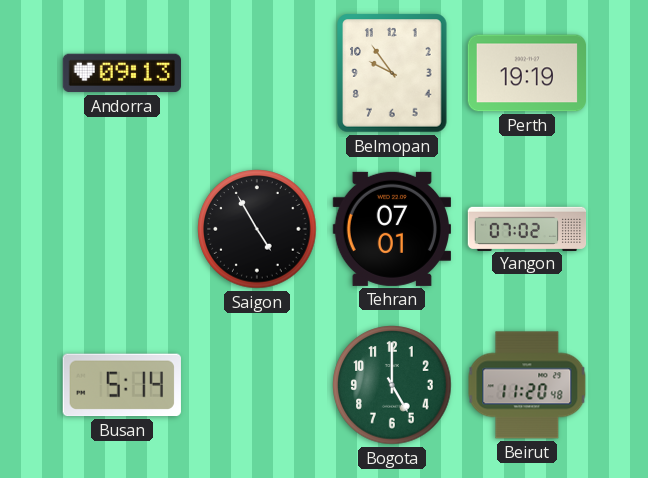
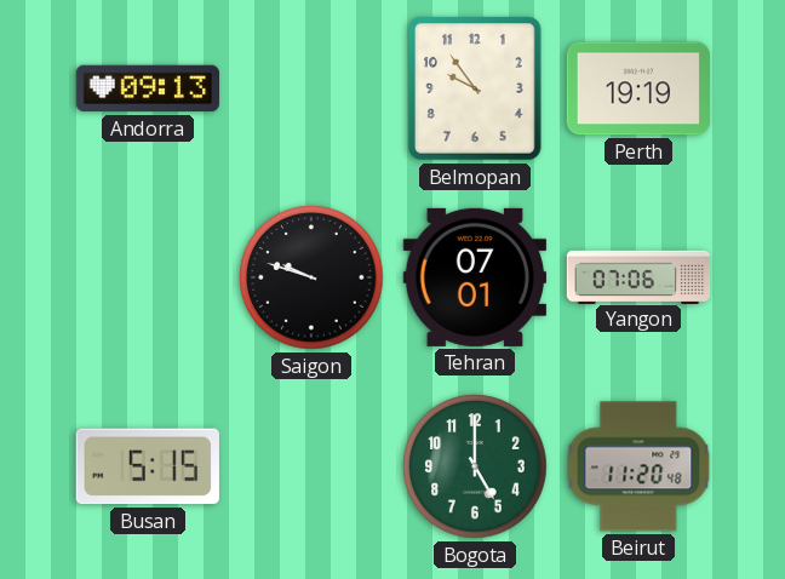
Saigon: 4:55 -> 9:48
Yangon: 07:02 -> 07:06
Busan: 5:14 -> 5:15
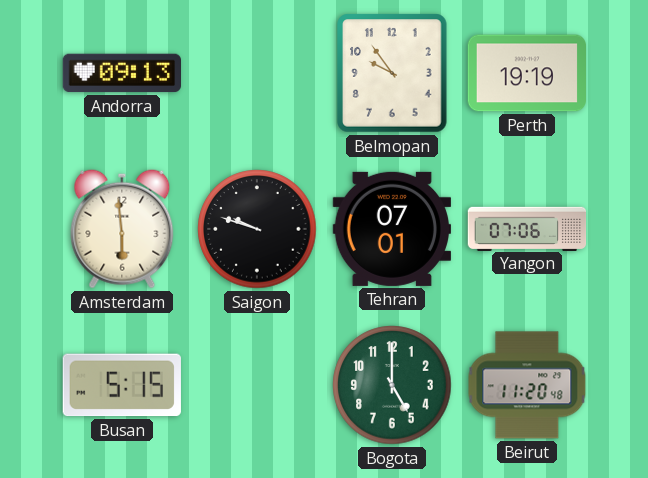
Amsterdam: none -> 5:59
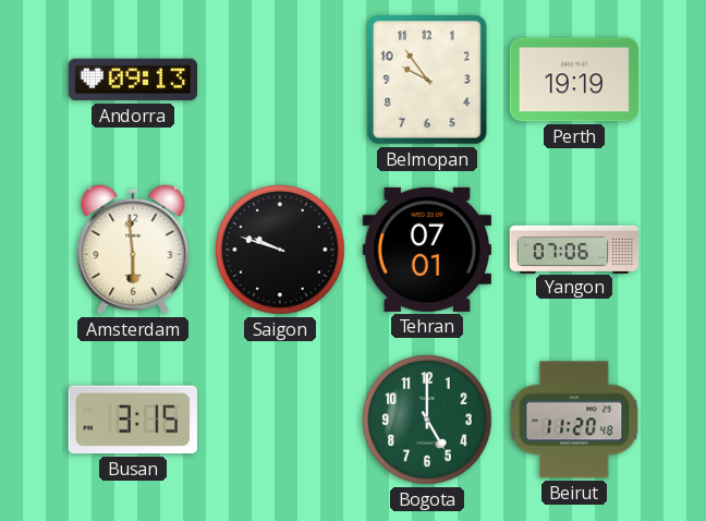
Busan: 5:15 -> 3:15
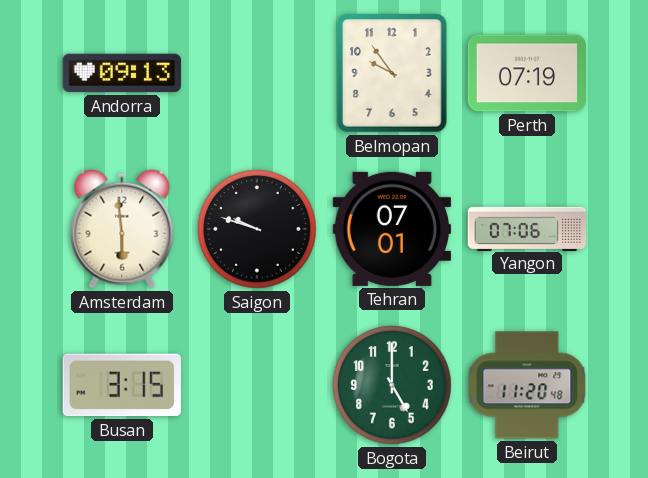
Perth: 19:19 -> 07:19
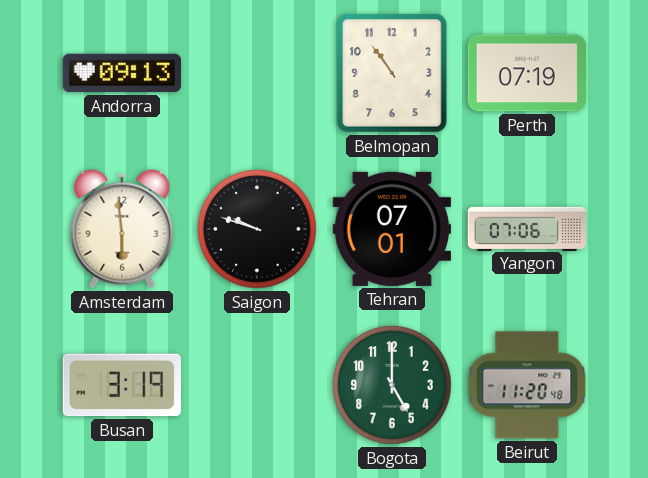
Belmopan: 9:54 -> 10:54
Busan: 3:15 -> 3:19
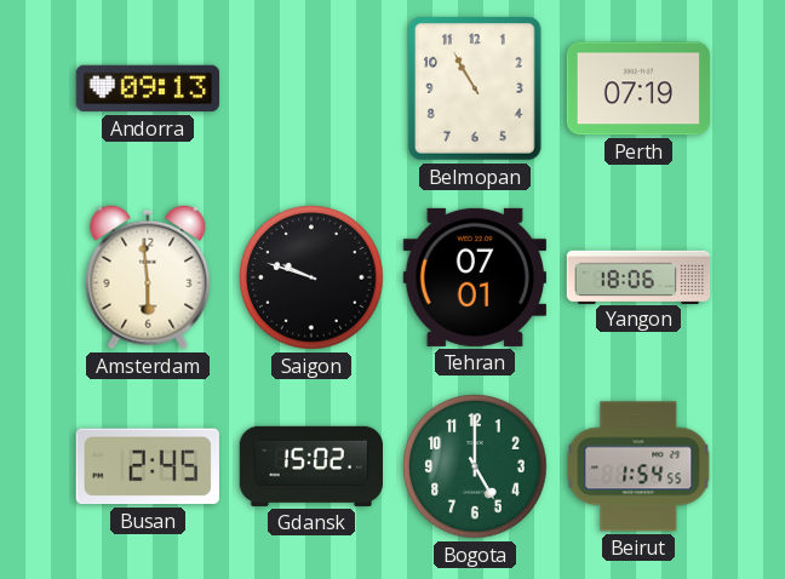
Belmopan: 10:54 -> 10:55
Yangon: 07:06 -> 18:06
Busan: 3:19 -> 2:45
Gdansk: none -> 15:02
Beirut: 11:20 -> 1:54
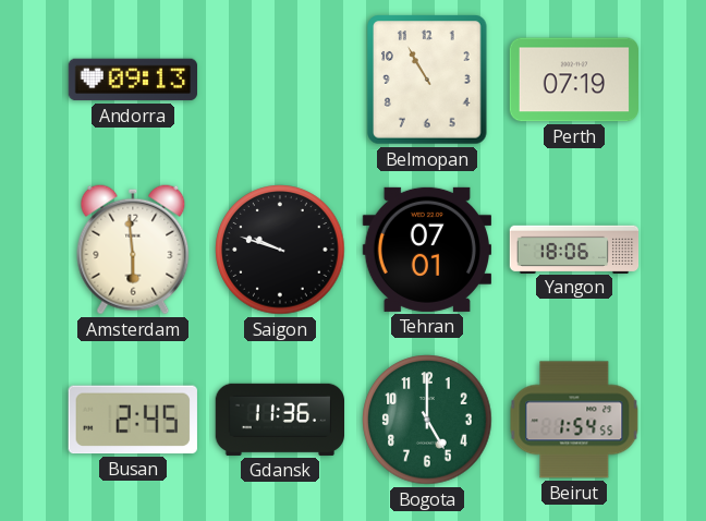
Gdansk: 15:02 -> 11:36
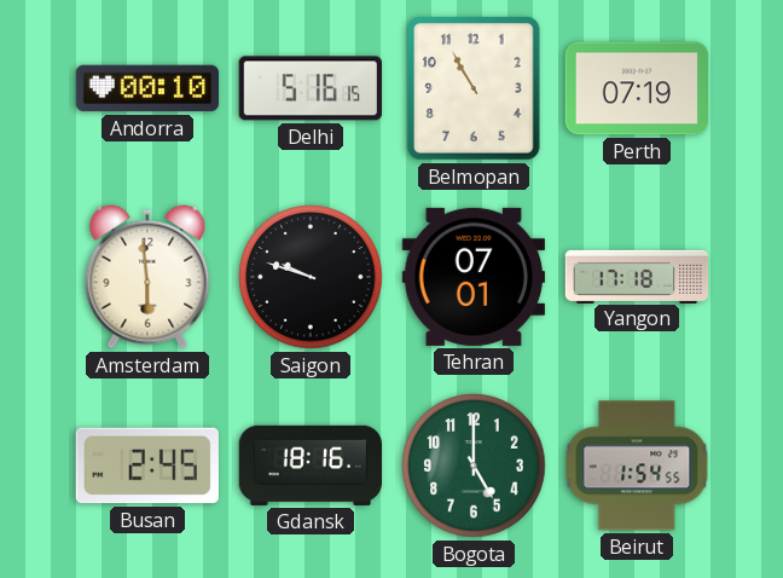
Andorra: 09:13 -> 00:10
Delhi: none -> 5:16
Yangon: 18:06 -> 17:18
Gdansk: 11:36 -> 18:16
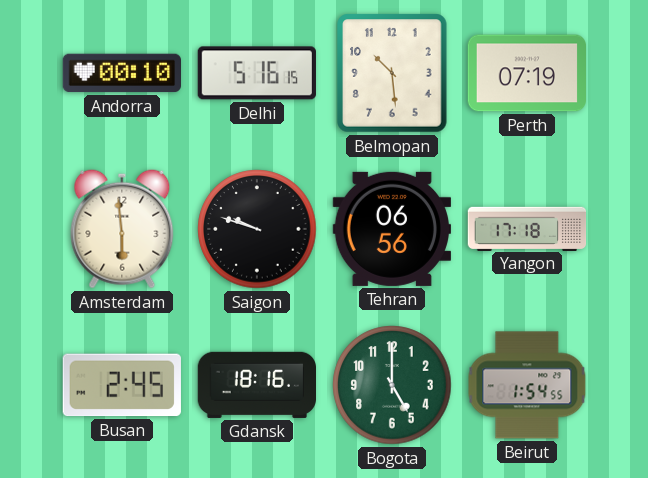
Belmopan: 10:55 -> 10:29
Tehran: 07:01 -> 06:56
